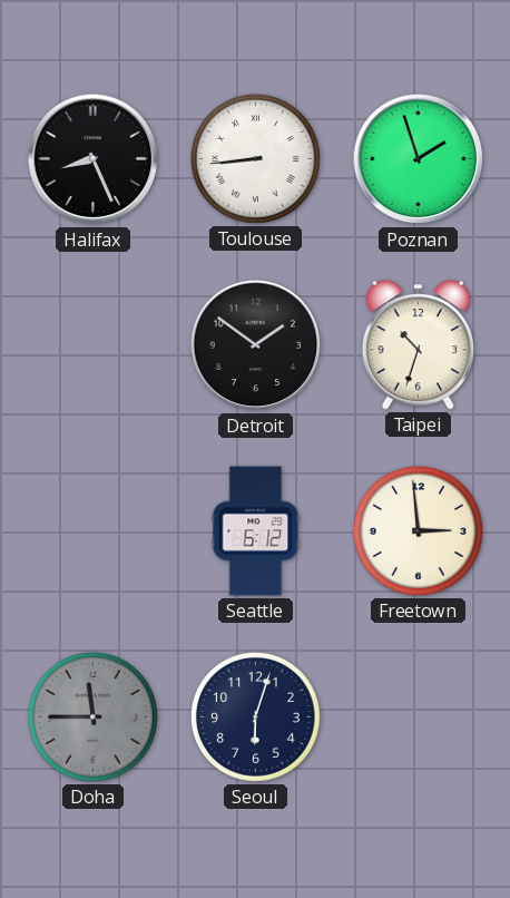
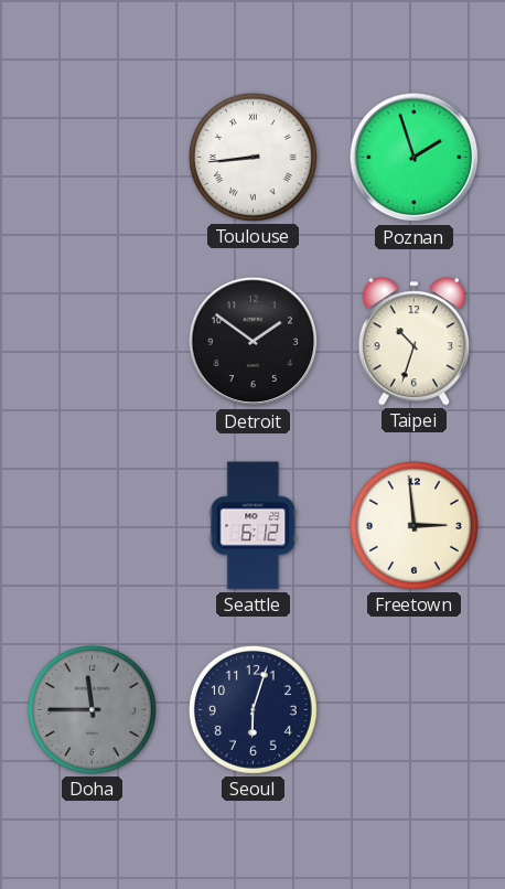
Halifax: 8:26 -> none
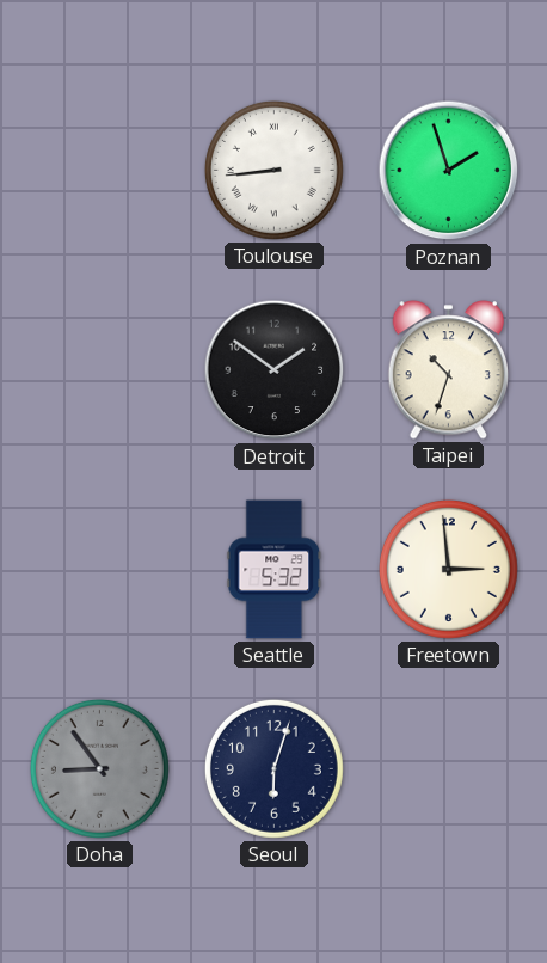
Seattle: 6:12 -> 5:32
Doha: 11:45 -> 8:54
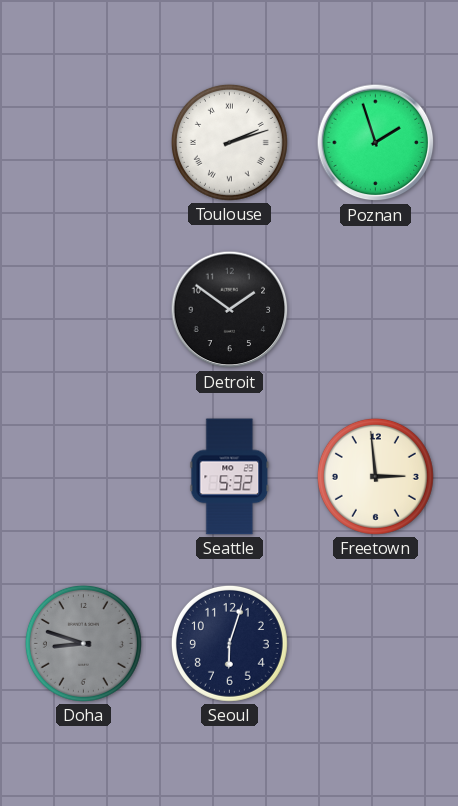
Toulouse: 8:44 -> 2:12
Taipei: 10:33 -> none
Doha: 8:54 -> 8:48
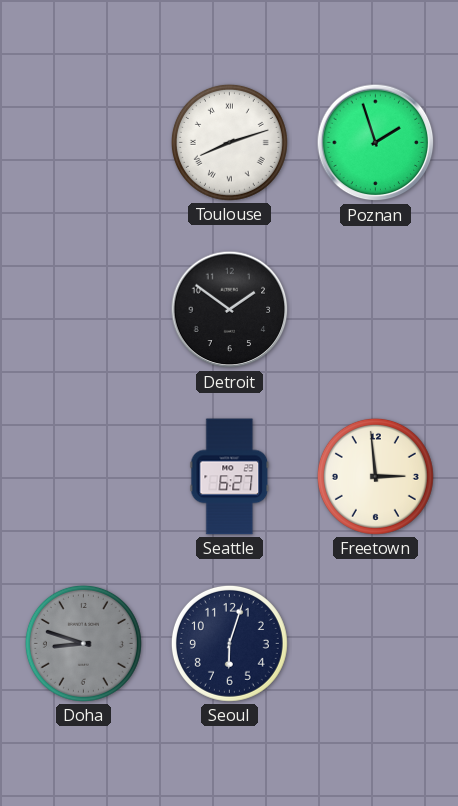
Toulouse: 2:12 -> 8:12
Seattle: 5:32 -> 6:27
